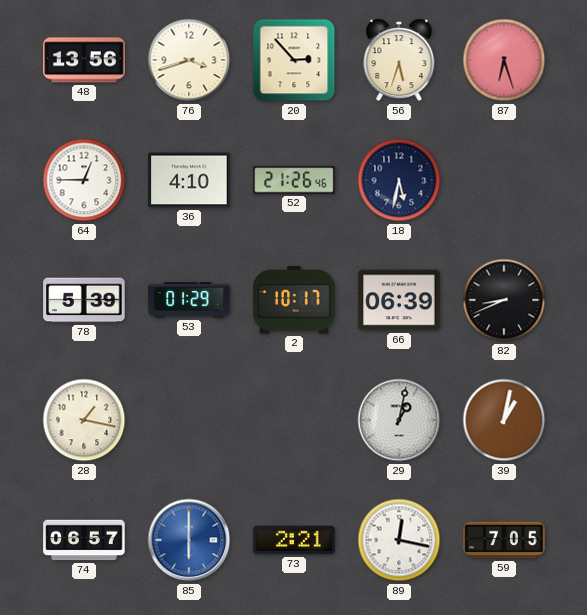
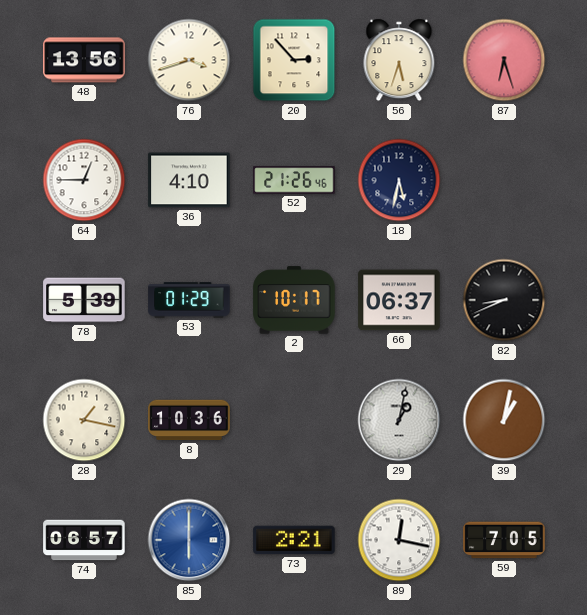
66: 06:39 -> 06:37
8: none -> 10:36
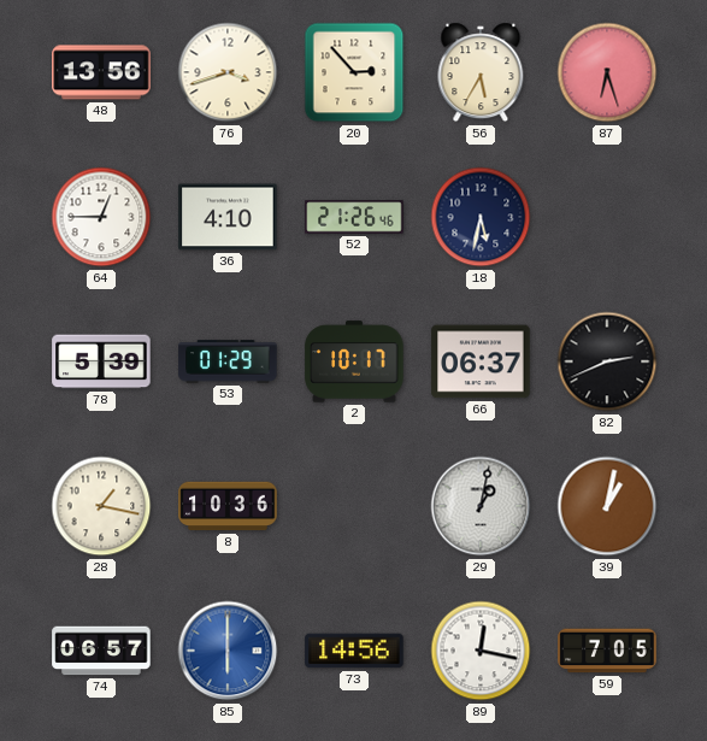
56: 5:33 -> 5:35
82: 8:41 -> 2:41
73: 2:21 -> 14:56
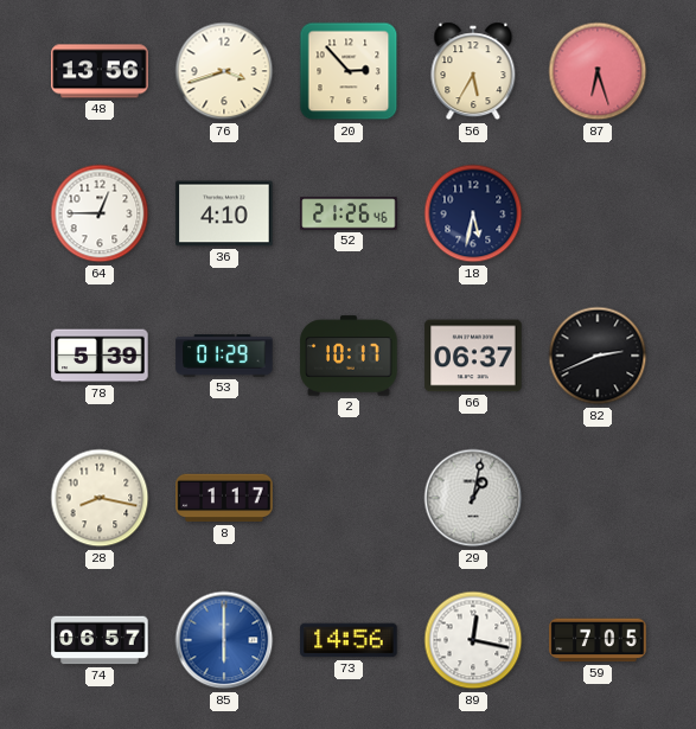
28: 1:17 -> 8:17
8: 10:36 -> 1:17
39: 1:02 -> none
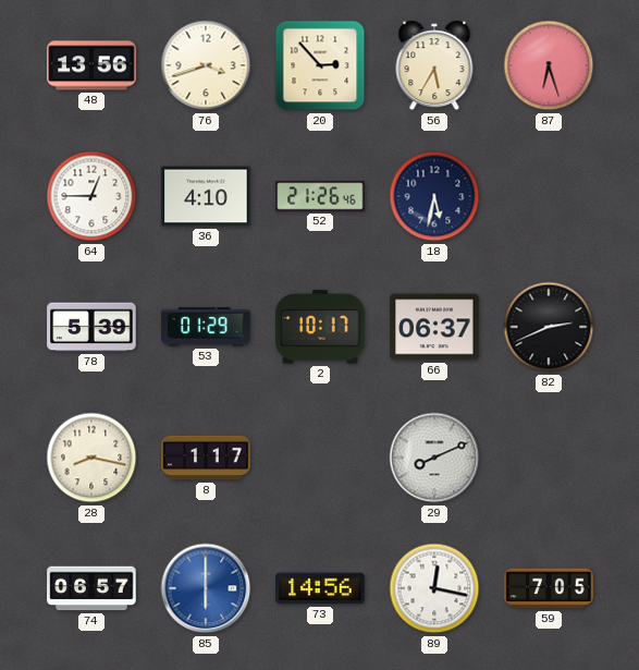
29: 1:02 -> 8:11
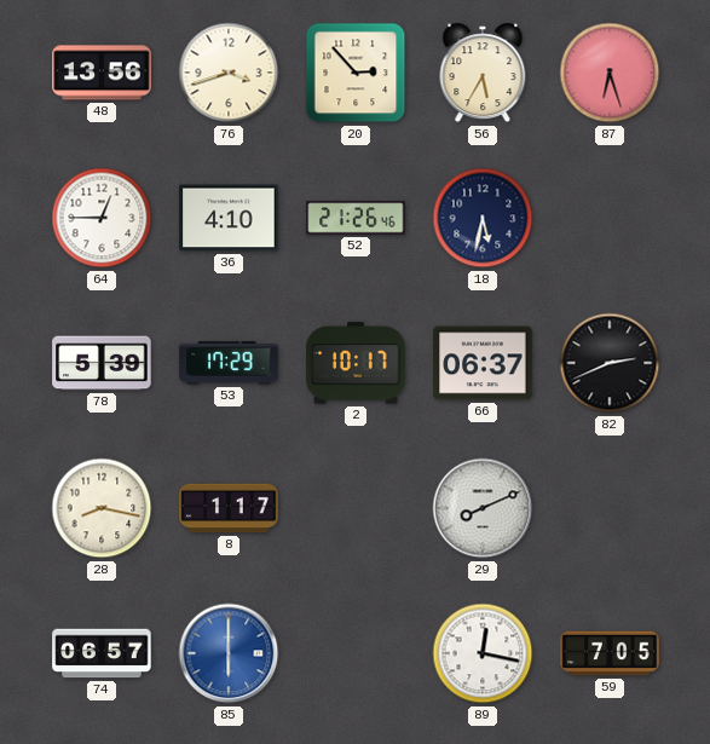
53: 01:29 -> 17:29
73: 14:56 -> none
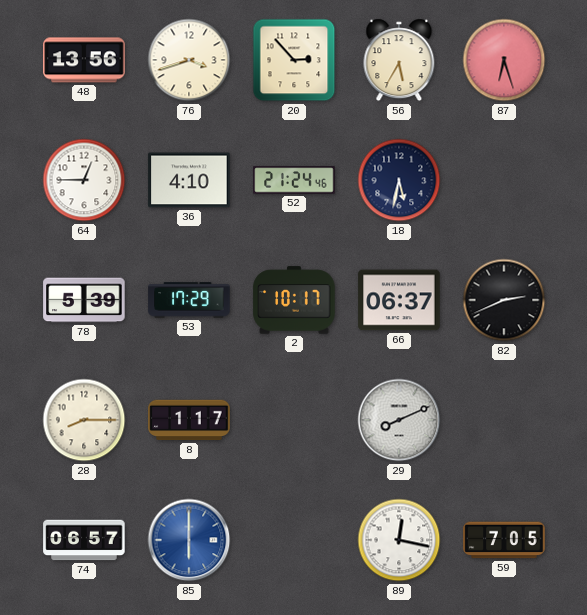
52: 21:26 -> 21:24
28: 8:17 -> 8:15
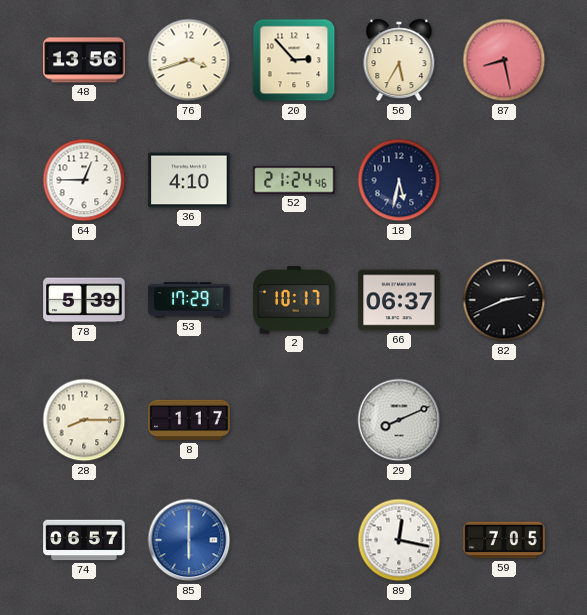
87: 6:27 -> 8:28
